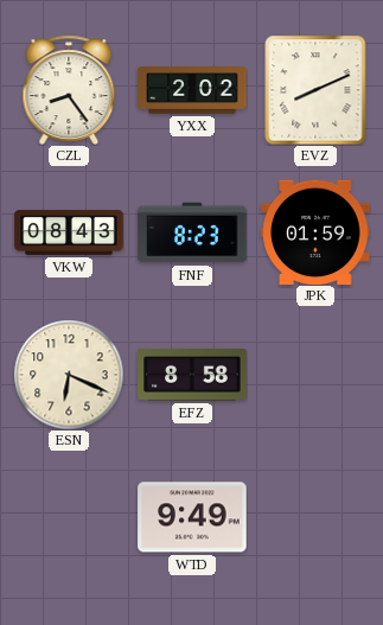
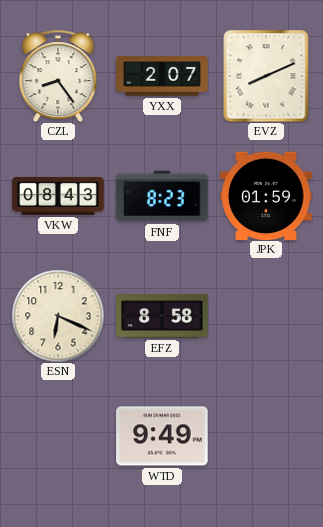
YXX: 2:02 -> 2:07
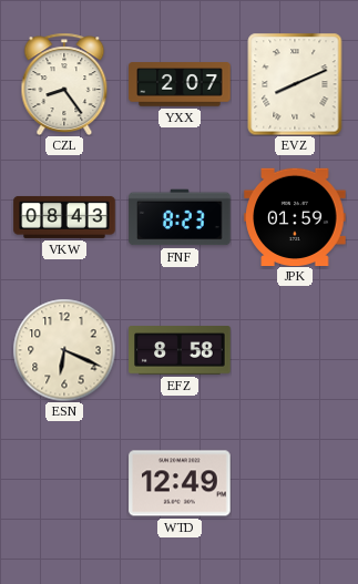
WTD: 9:49 -> 12:49
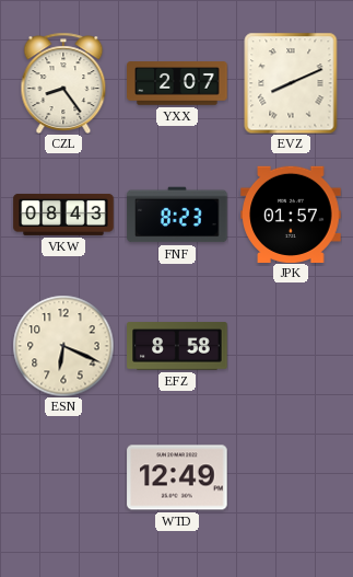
JPK: 01:59 -> 01:57
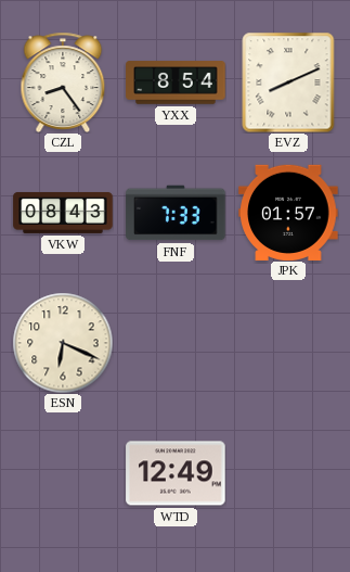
YXX: 2:07 -> 8:54
FNF: 8:23 -> 7:33
EFZ: 8:58 -> none
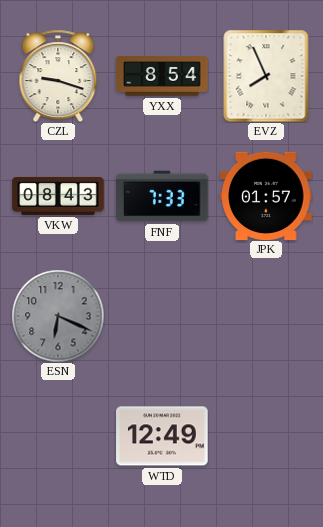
CZL: 8:24 -> 9:18
EVZ: 8:11 -> 7:56
ESN dial: cream -> grey
